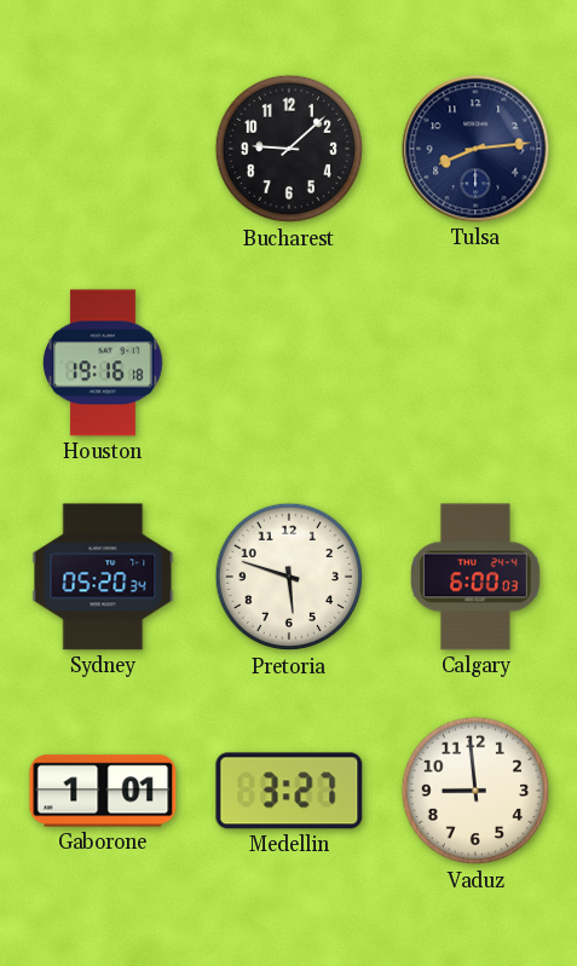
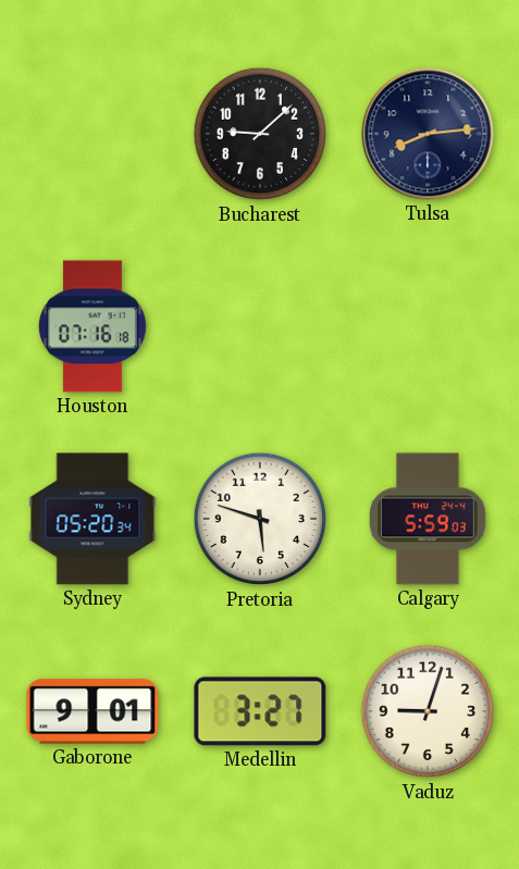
Houston: 19:16 -> 07:16
Calgary: 6:00 -> 5:59
Gaborone: 1:01 -> 9:01
Vaduz: 8:59 -> 9:03
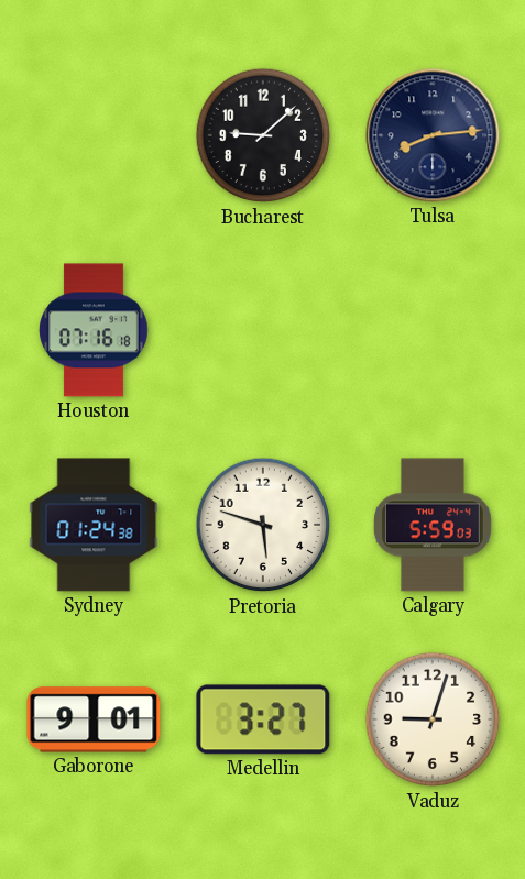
Sydney: 05:20 -> 01:24
